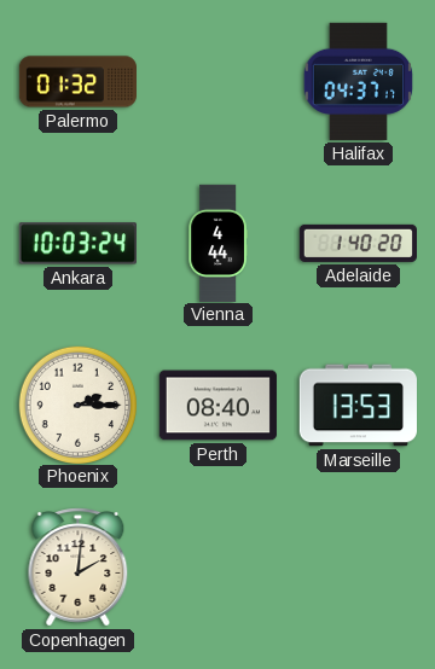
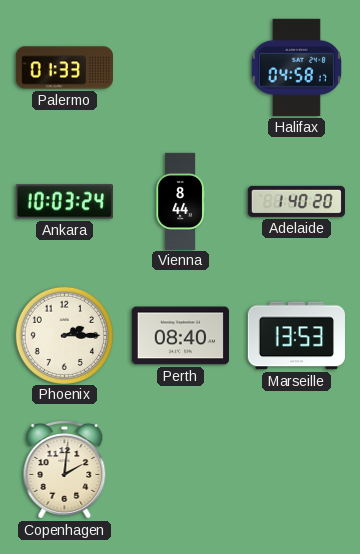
Palermo: 01:32 -> 01:33
Halifax: 04:37 -> 04:58
Vienna: 4:44 -> 8:44
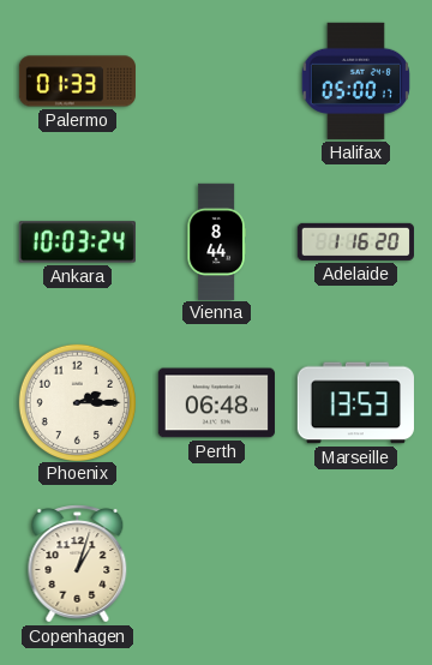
Halifax: 04:58 -> 05:00
Adelaide: 1:40 -> 1:16
Perth: 08:40 -> 06:48
Copenhagen: 2:01 -> 1:03
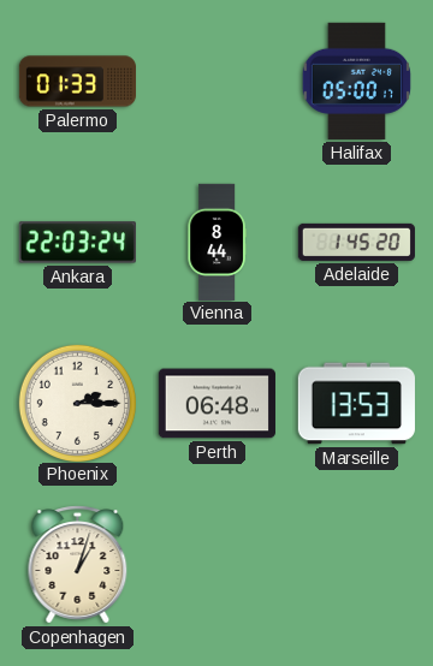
Ankara: 10:03 -> 22:03
Adelaide: 1:16 -> 1:45
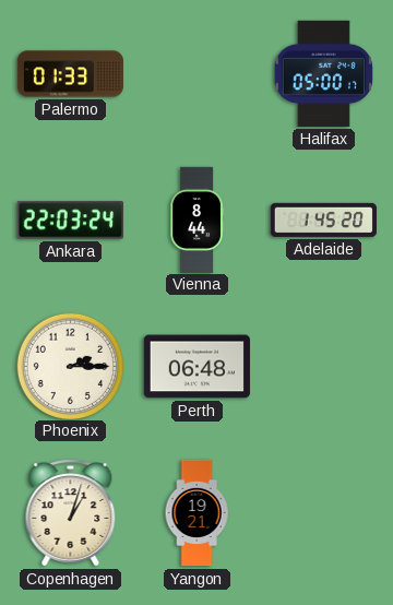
Marseille: 13:53 -> none
Yangon: none -> 19:21
